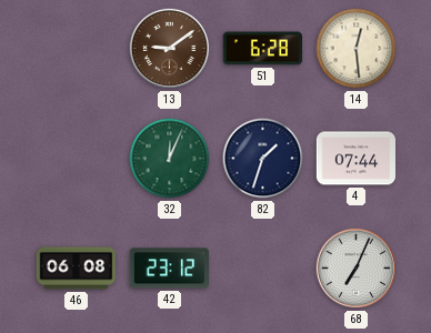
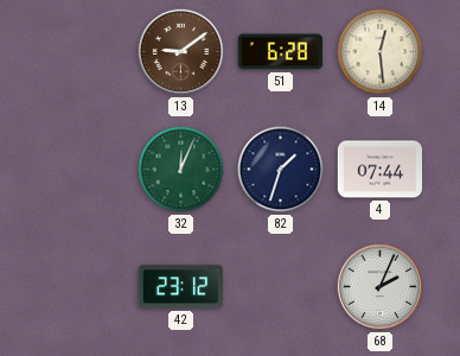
46: 06:08 -> none
68: 7:04 -> 2:04
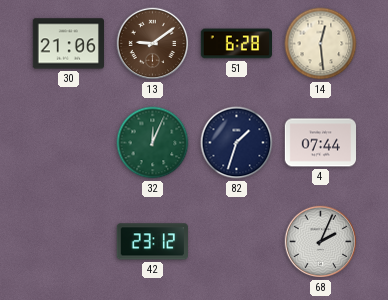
30: none -> 21:06
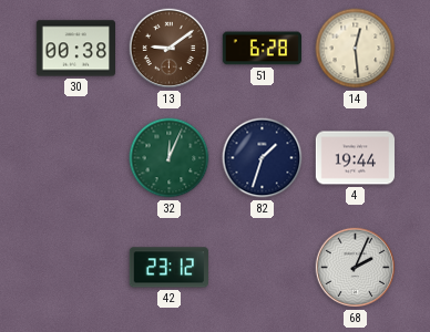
30: 21:06 -> 00:38
4: 07:44 -> 19:44
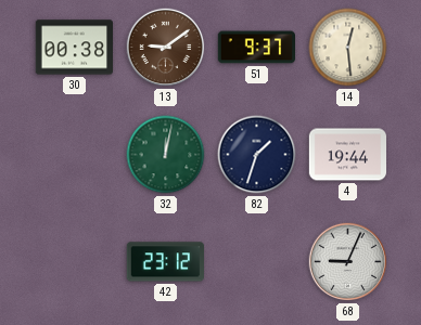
51: 6:28 -> 9:37
32: 12:04 -> 12:02
68: 2:04 -> 9:04
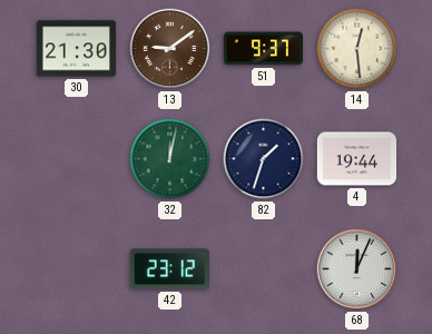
30: 00:38 -> 21:30
68: 9:04 -> 12:04
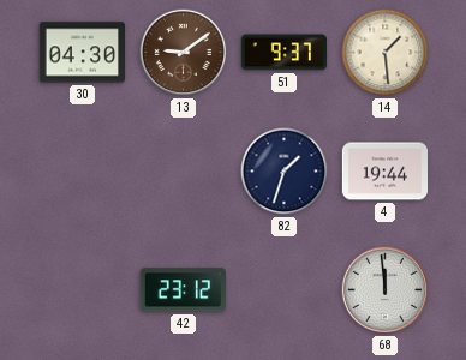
30: 21:30 -> 04:30
14: 12:29 -> 1:29
32: 12:02 -> none
68: 12:04 -> 11:59
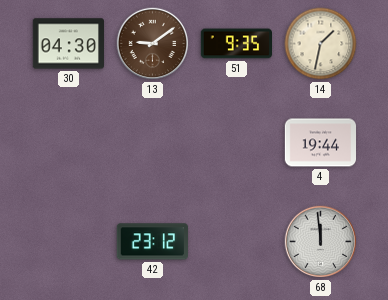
51: 9:37 -> 9:35
14: 1:29 -> 1:32
82: 1:33 -> none
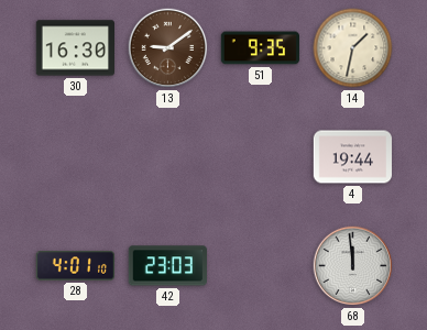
30: 04:30 -> 16:30
28: none -> 4:01
42: 23:12 -> 23:03
